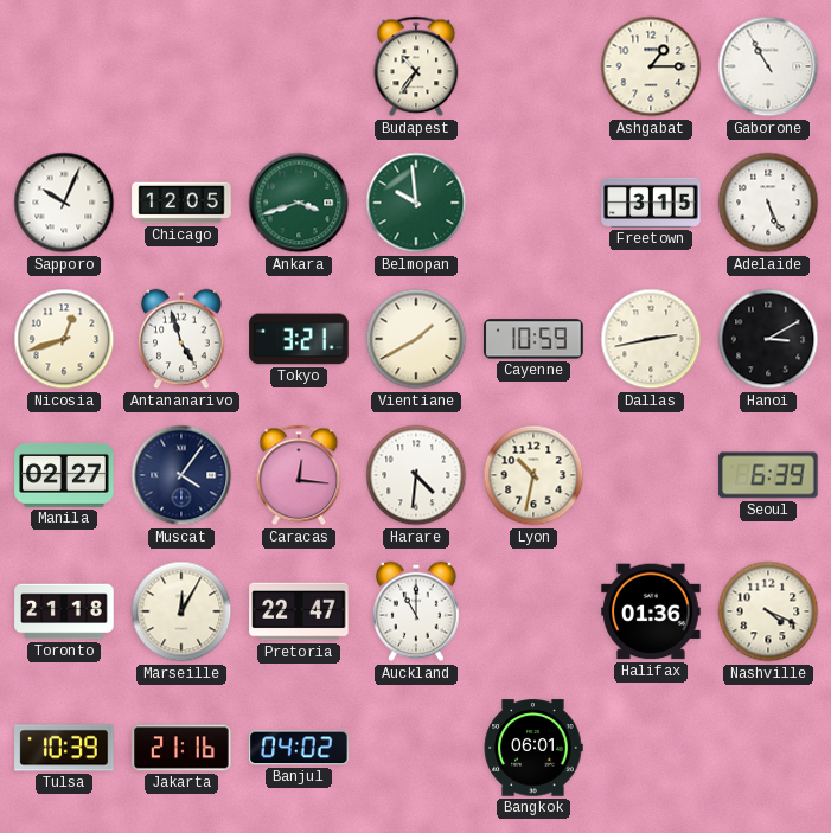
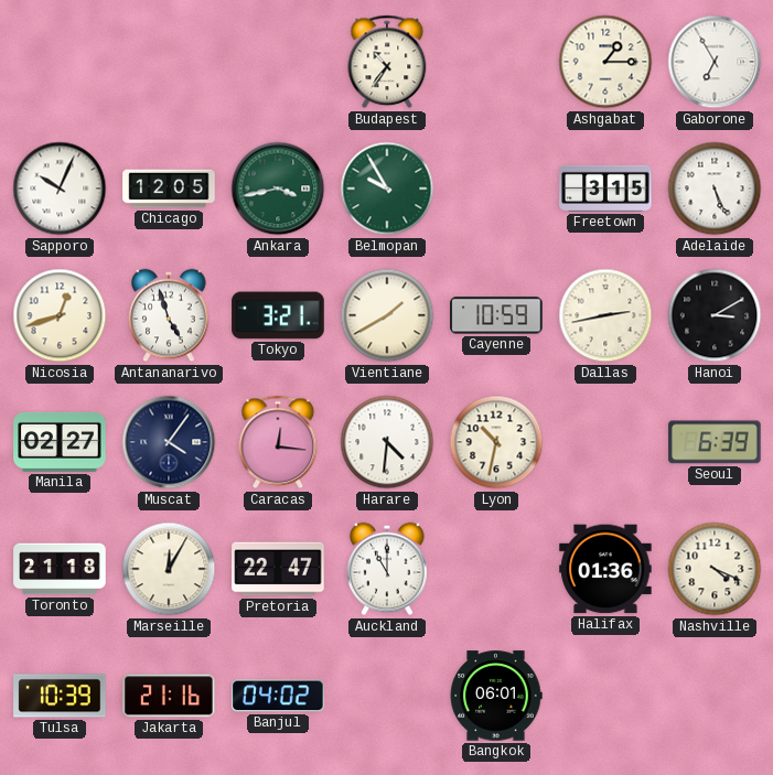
Gaborone: 10:55 -> 6:55
Ankara: 3:42 -> 3:43
Belmopan: 9:59 -> 9:55
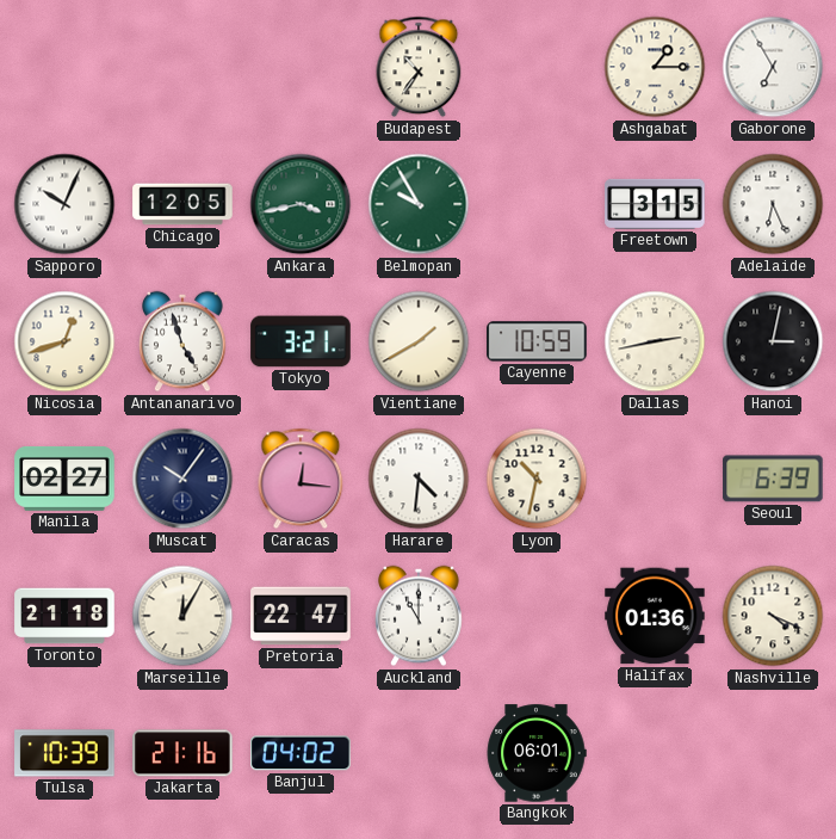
Adelaide: 5:26 -> 6:26
Hanoi: 3:10 -> 3:02
Muscat: 4:06 -> 10:06
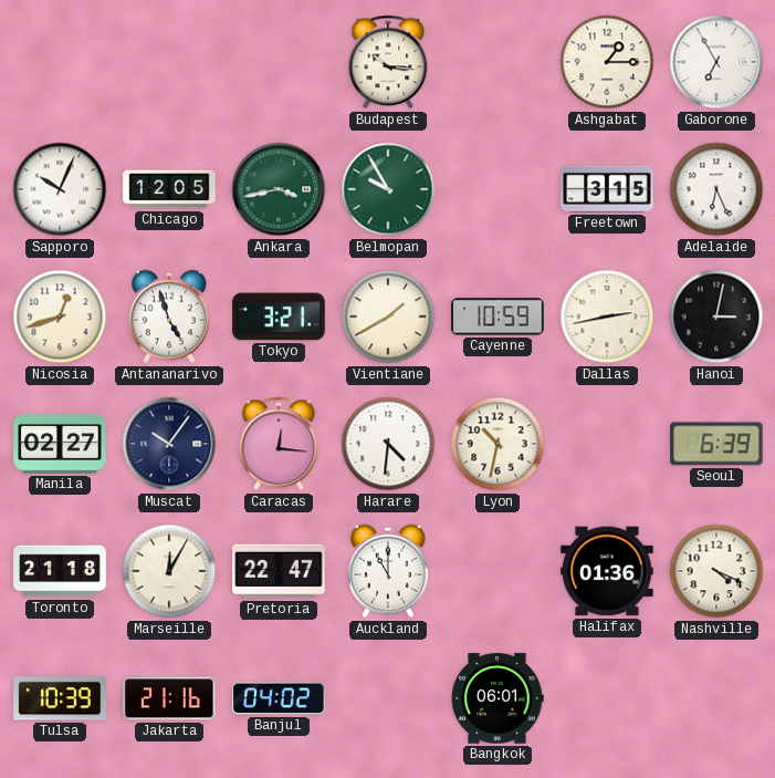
Budapest: 10:36 -> 10:16
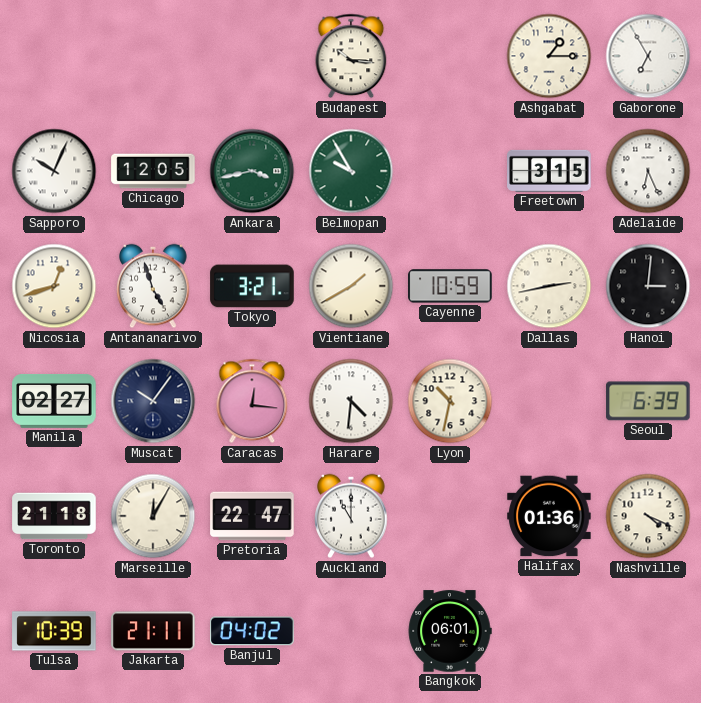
Hanoi: 3:02 -> 3:01
Jakarta: 21:16 -> 21:11
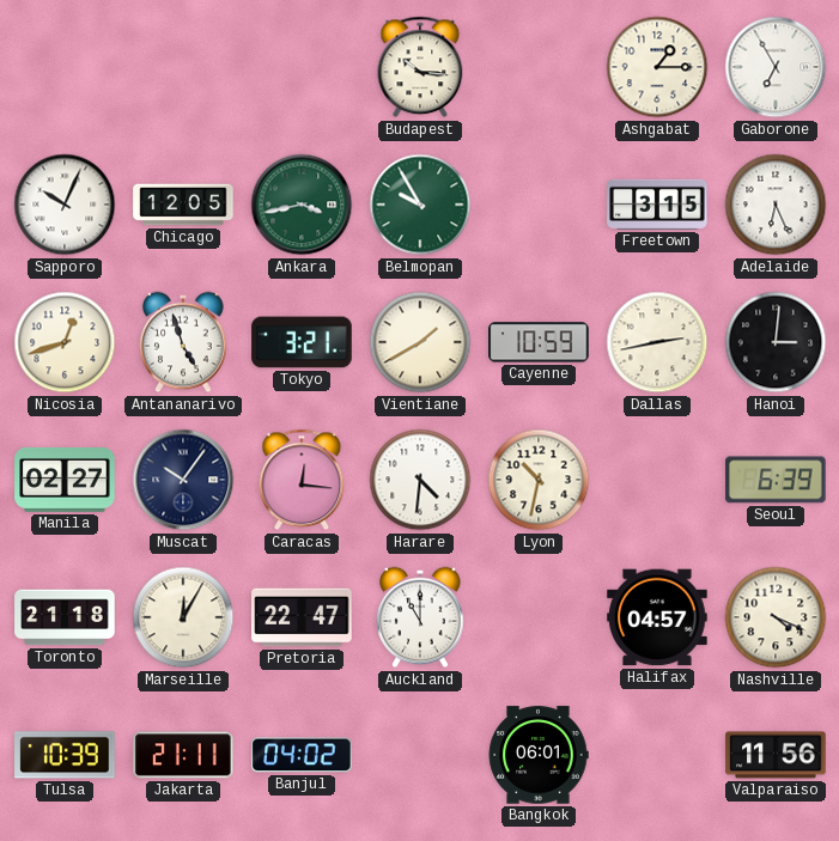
Halifax: 01:36 -> 04:57
Valparaiso: none -> 11:56
